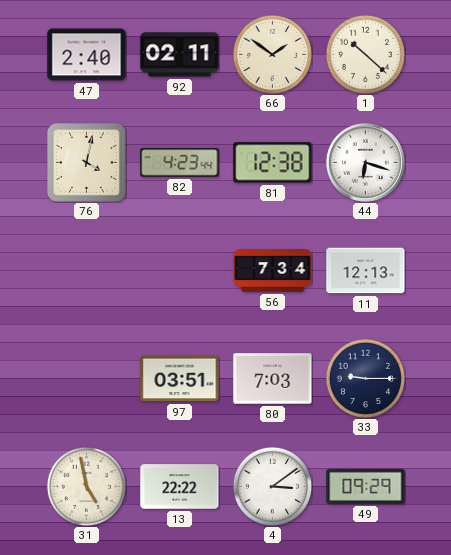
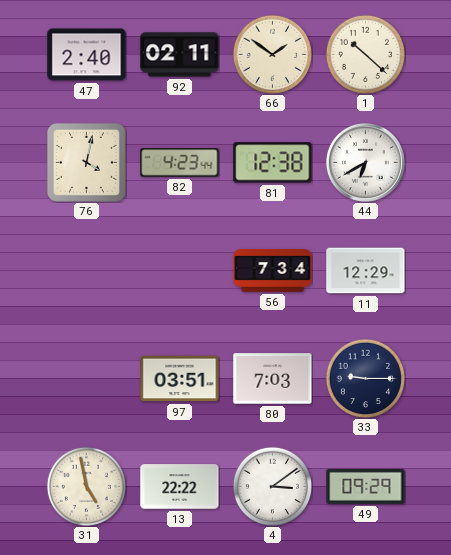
44: 6:18 -> 6:40
11: 12:13 -> 12:29
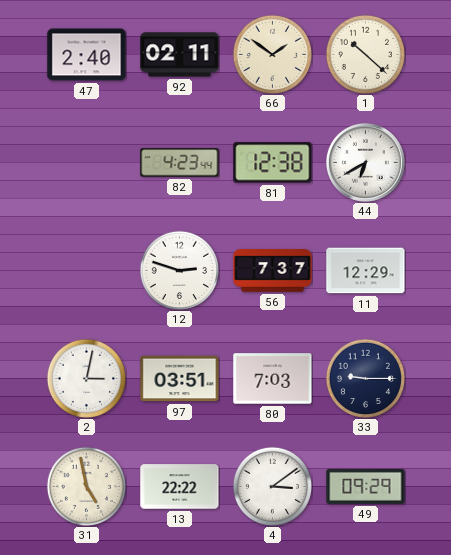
76: 4:02 -> none
12: none -> 2:48
56: 7:34 -> 7:37
2: none -> 3:02
